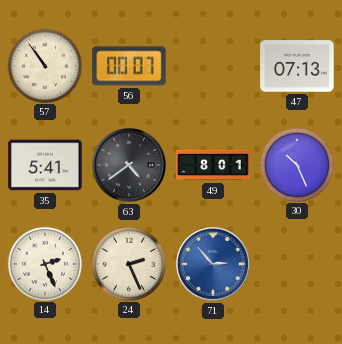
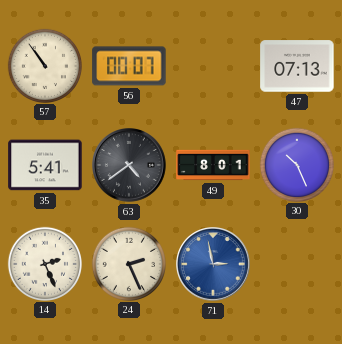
71: 2:53 -> 2:58
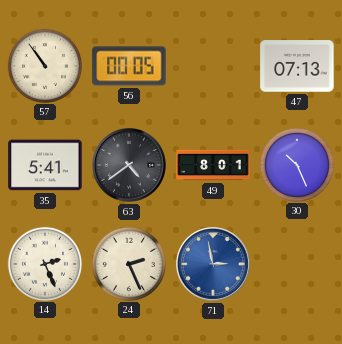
56: 00:07 -> 00:05
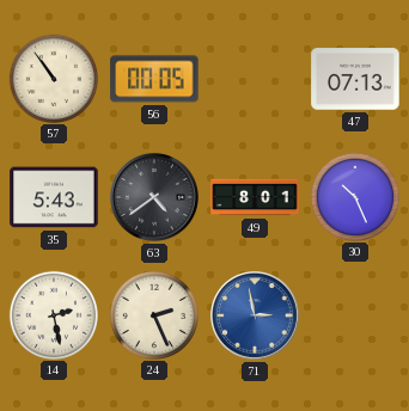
35: 5:41 -> 5:43
14: 2:26 -> 2:28
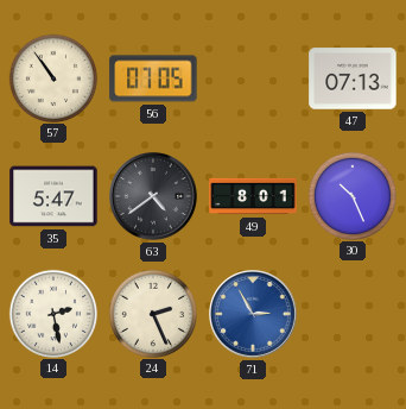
56: 00:05 -> 07:05
35: 5:43 -> 5:47
71: 2:58 -> 2:55
